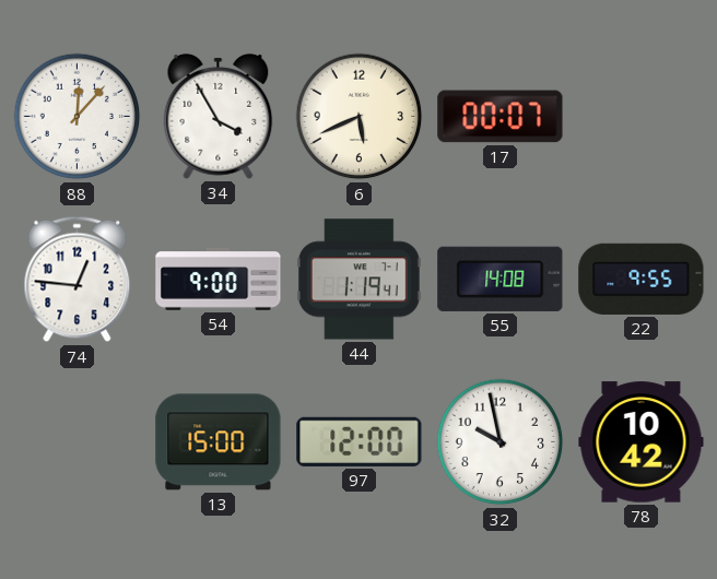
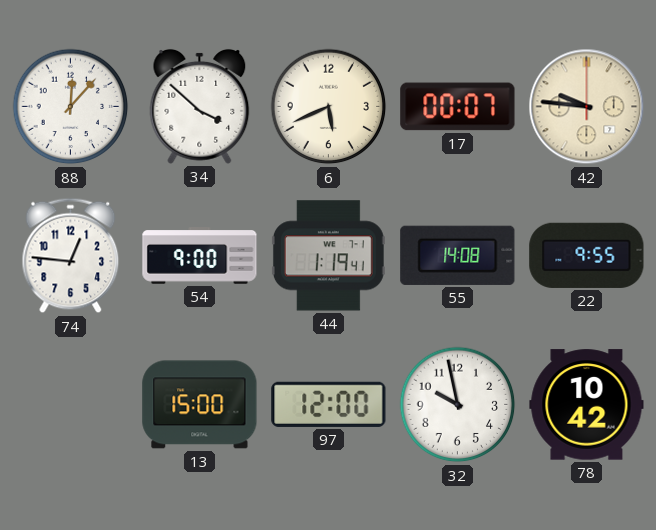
34: 3:55 -> 3:52
42: none -> 9:46
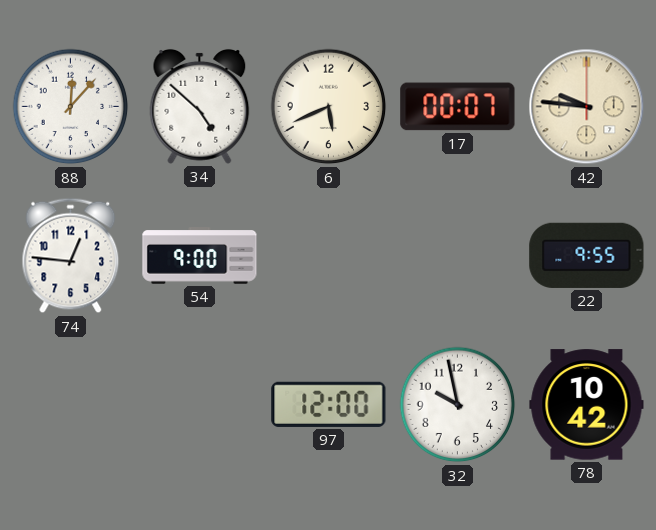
34: 3:52 -> 4:52
44: 1:19 -> none
55: 14:08 -> none
13: 15:00 -> none
